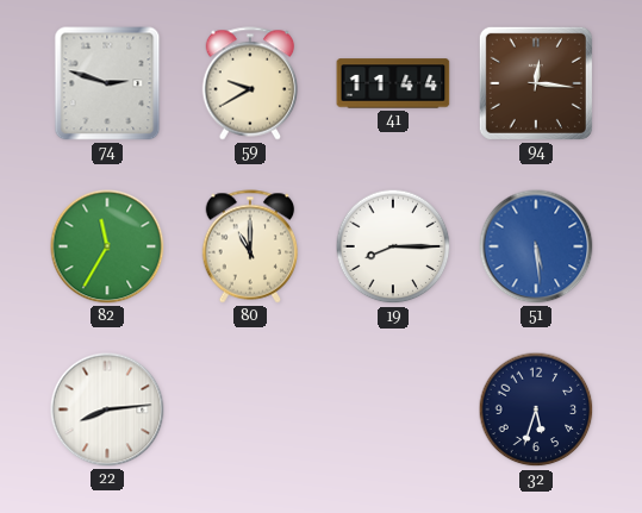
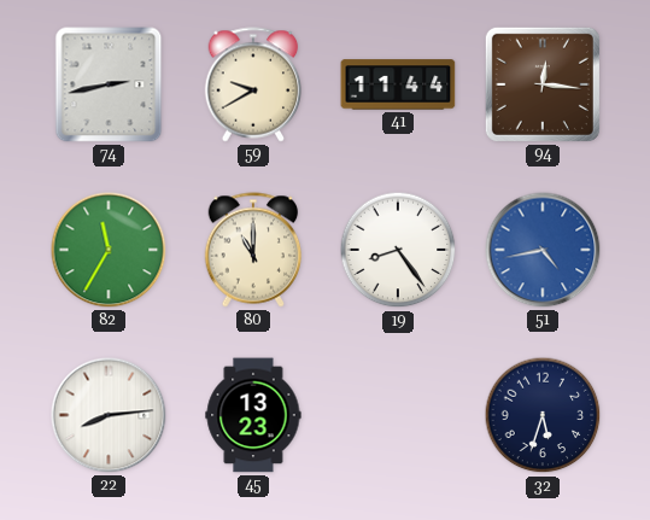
74: 2:48 -> 2:43
19: 8:15 -> 8:24
51: 5:29 -> 4:43
45: none -> 13:23
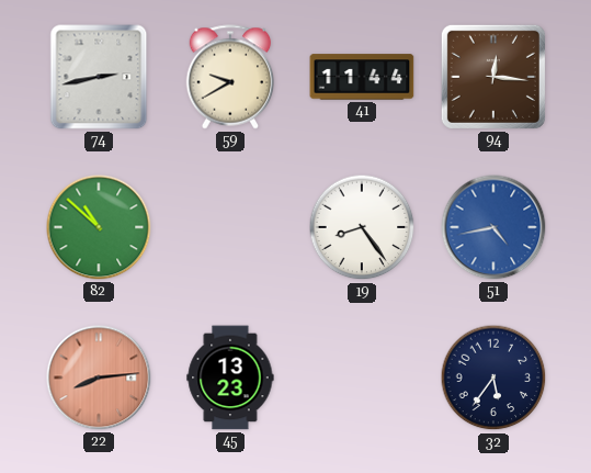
82: 11:35 -> 10:52
80: 11:00 -> none
22 dial: white -> salmon
32: 5:33 -> 5:36
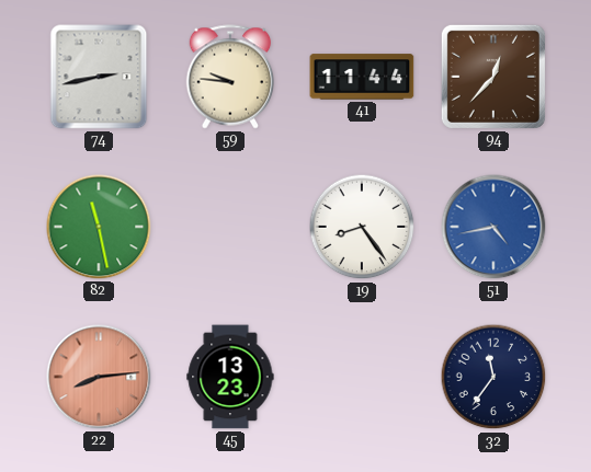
59: 9:40 -> 9:46
94: 12:16 -> 12:37
82: 10:52 -> 11:28
32: 5:36 -> 11:36
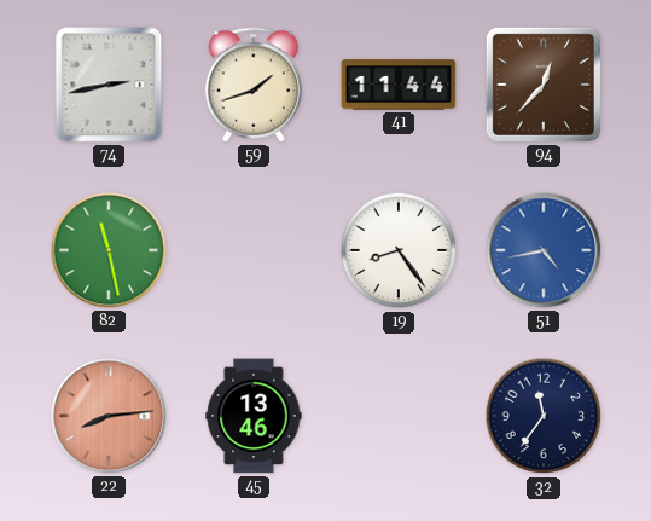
59: 9:46 -> 1:42
45: 13:23 -> 13:46
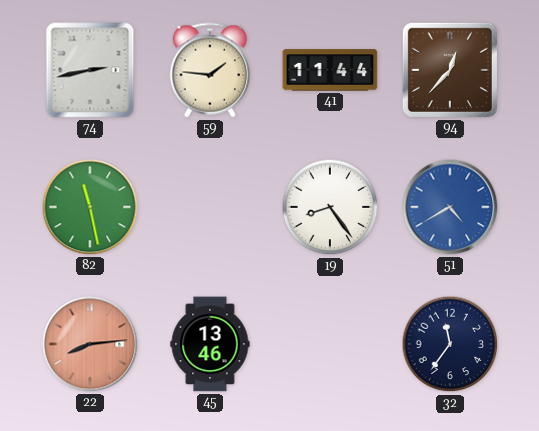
59: 1:42 -> 1:46
51: 4:43 -> 4:40
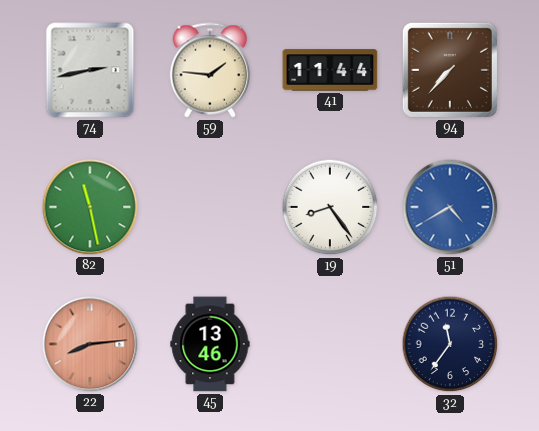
94: 12:37 -> 7:37
